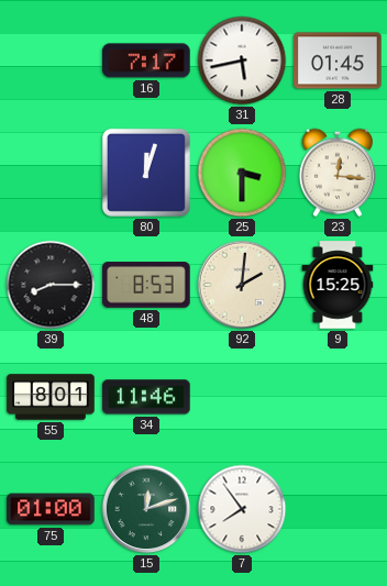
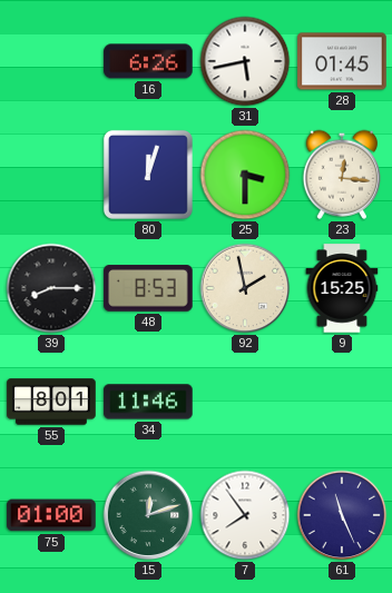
16: 7:17 -> 6:26
92: 2:01 -> 1:58
61: none -> 11:26
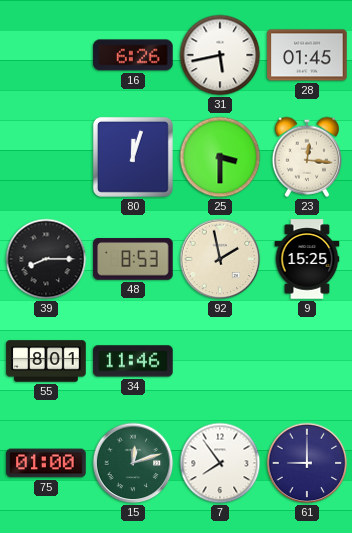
61: 11:26 -> 9:00
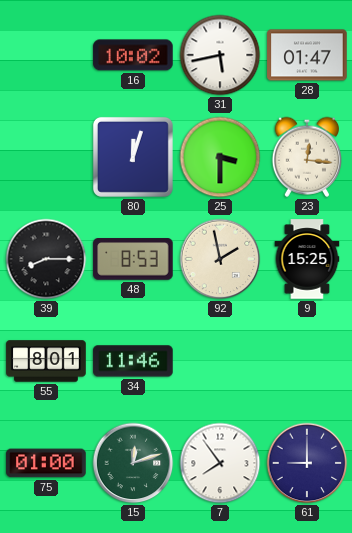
16: 6:26 -> 10:02
28: 01:45 -> 01:47
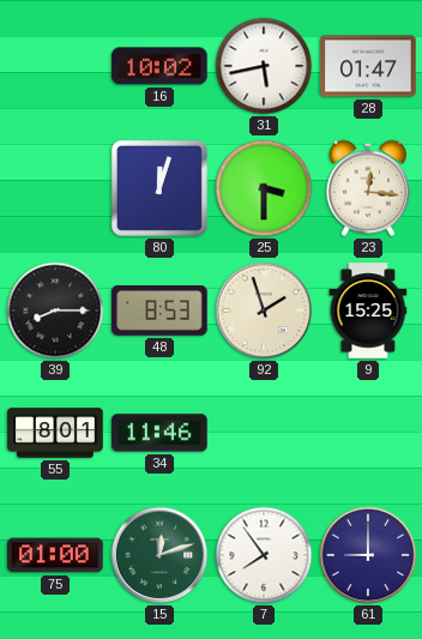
92: 1:58 -> 1:57
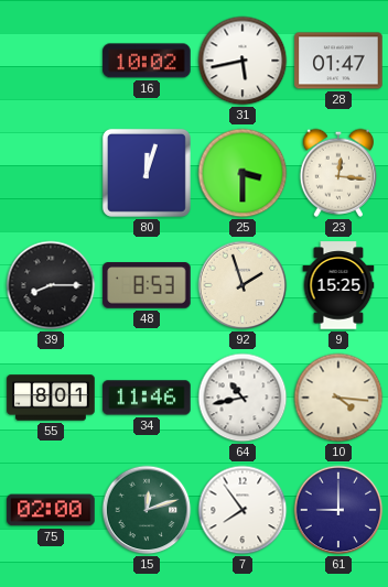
64: none -> 10:43
10: none -> 4:16
75: 01:00 -> 02:00
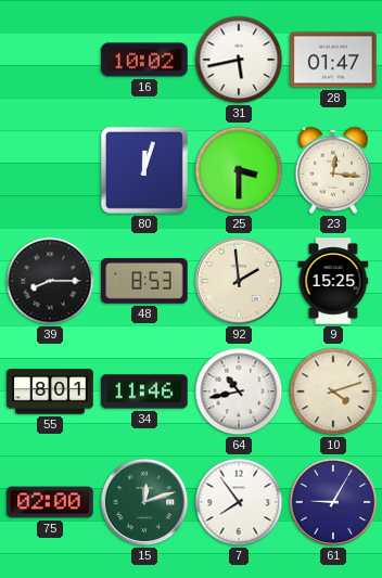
92: 1:57 -> 1:59
10: 4:16 -> 4:12
61: 9:00 -> 9:05
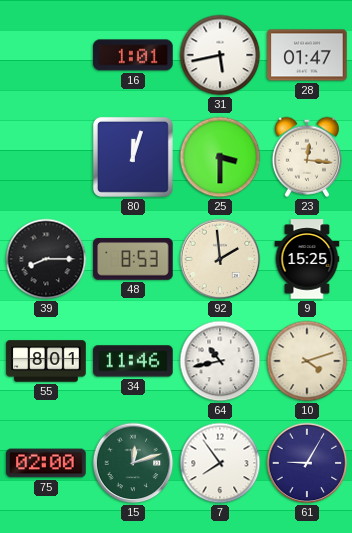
16: 10:02 -> 1:01
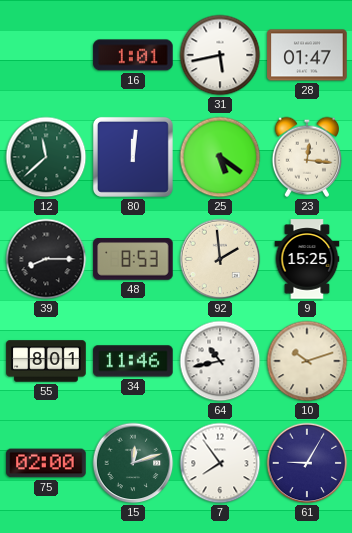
12: none -> 11:38
80: 12:03 -> 12:01
25: 3:30 -> 5:21
10: 4:12 -> 10:12
